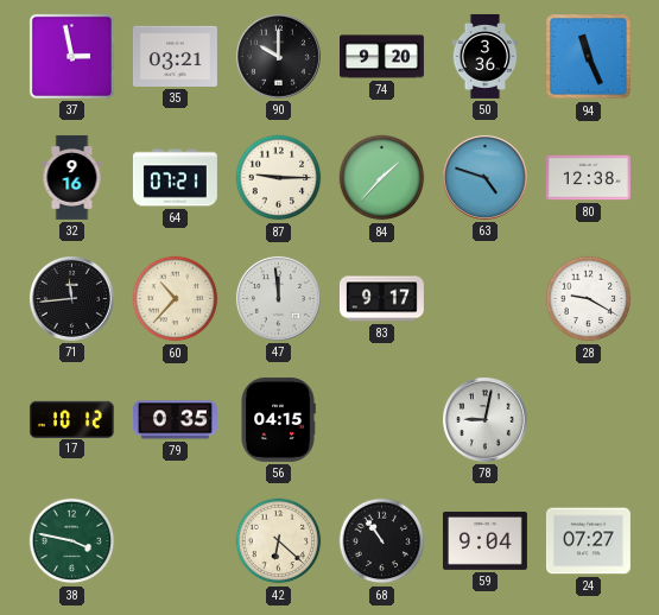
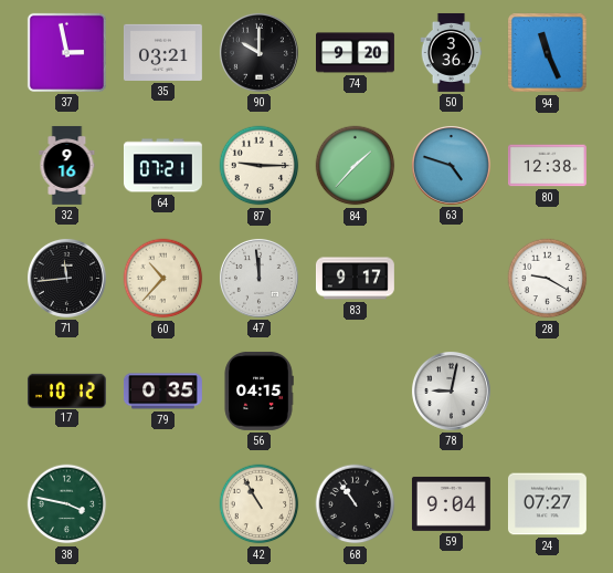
42: 6:22 -> 10:55
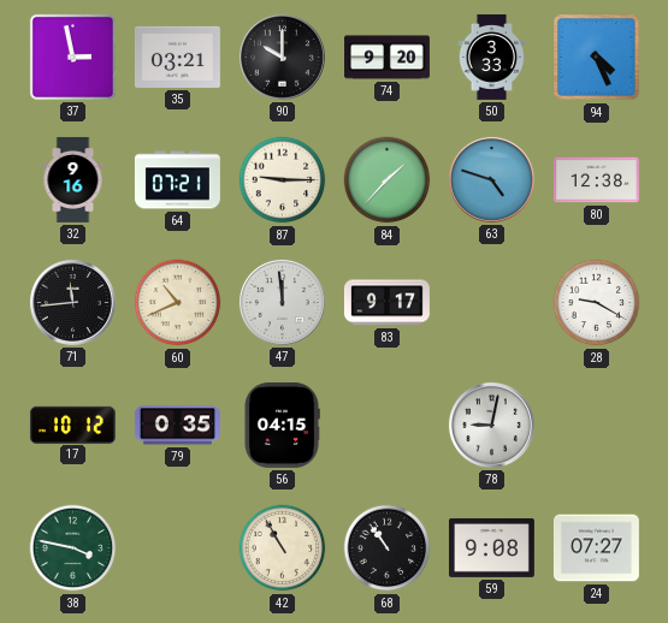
50: 3:36 -> 3:33
94: 11:26 -> 4:26
60: 10:37 -> 10:41
59: 9:04 -> 9:08
